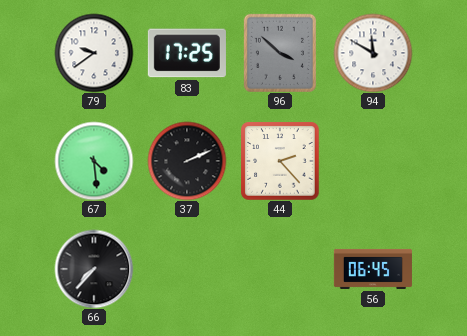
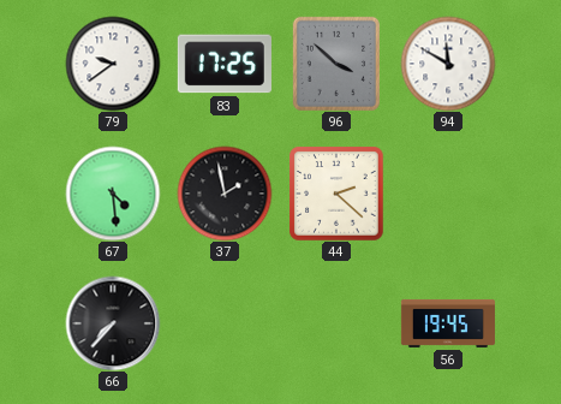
37: 2:11 -> 1:58
44: 2:23 -> 2:22
56: 06:45 -> 19:45
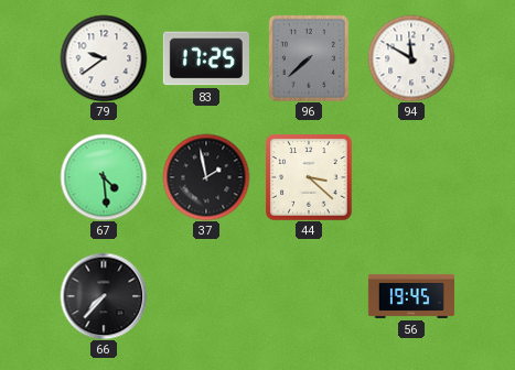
96: 3:52 -> 7:38
44: 2:22 -> 3:22
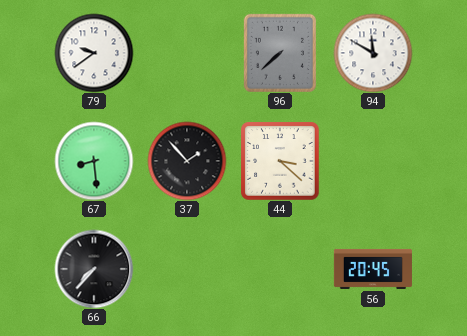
83: 17:25 -> none
67: 4:29 -> 8:29
37: 1:58 -> 1:53
56: 19:45 -> 20:45
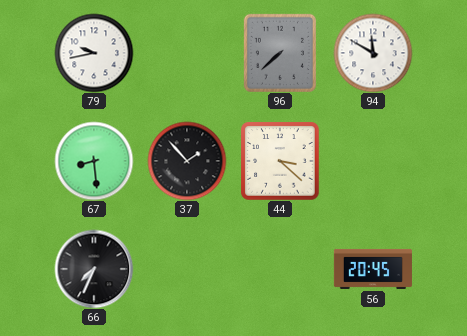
79: 9:39 -> 9:43
66: 7:37 -> 7:34
